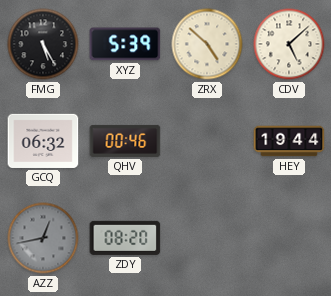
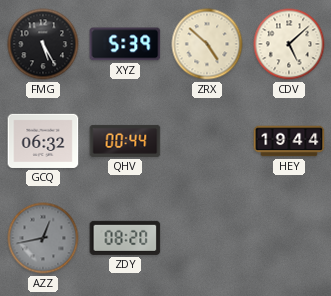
QHV: 00:46 -> 00:44
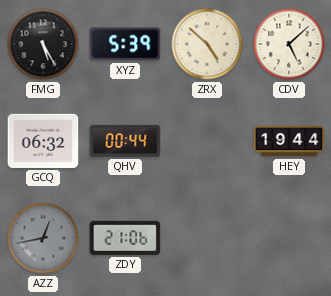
ZDY: 08:20 -> 21:06
